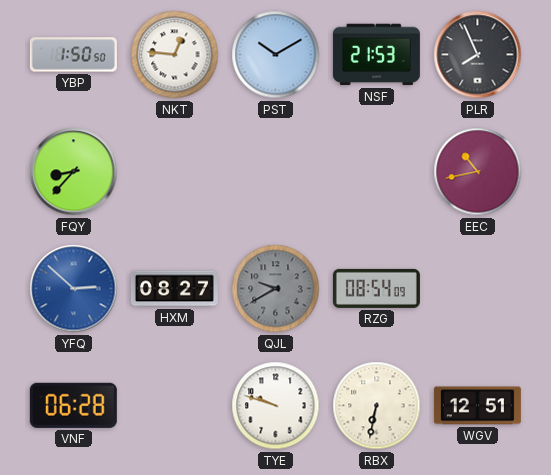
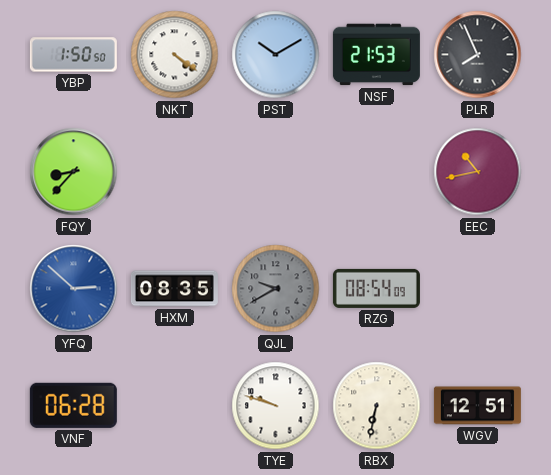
NKT: 12:46 -> 4:21
HXM: 08:27 -> 08:35
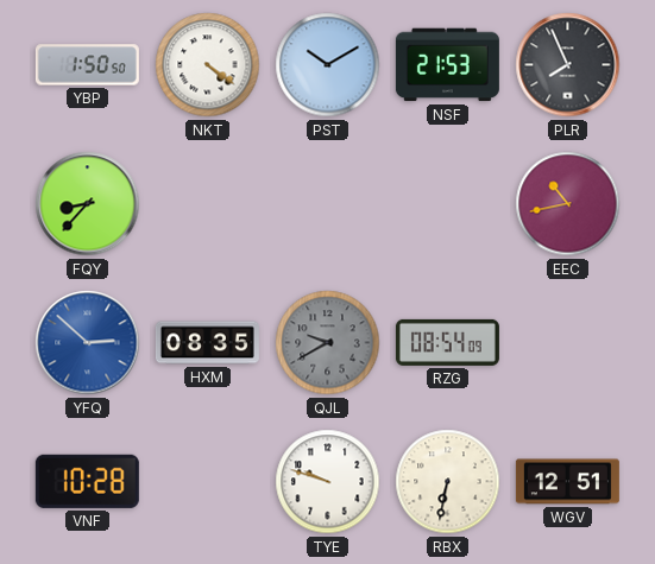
VNF: 06:28 -> 10:28
